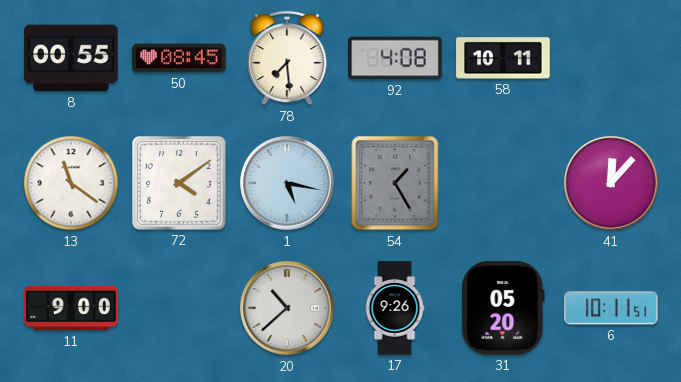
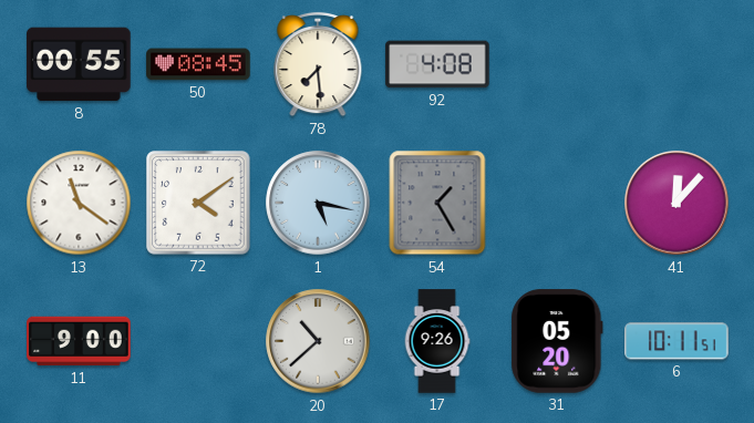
58: 10:11 -> none
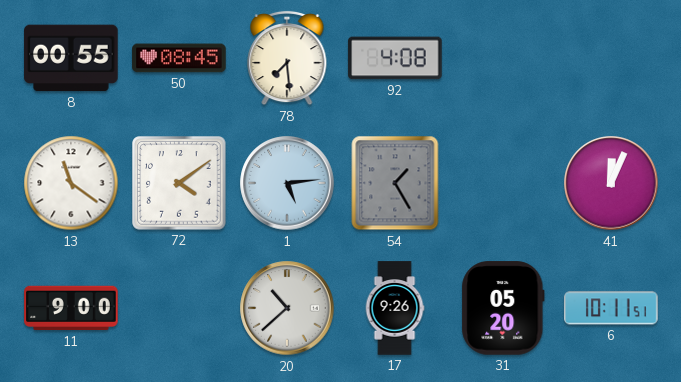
1: 5:17 -> 5:14
41: 12:07 -> 12:04
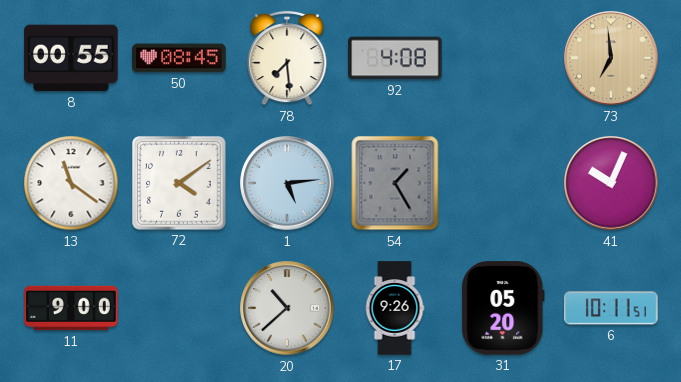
73: none -> 6:59
41: 12:04 -> 10:04
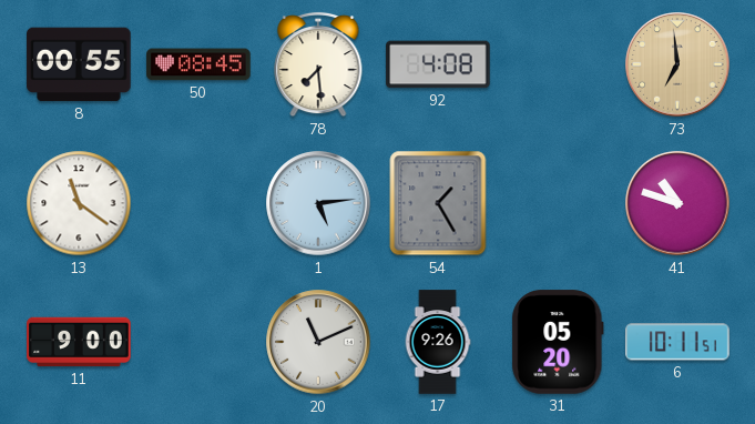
72: 4:09 -> none
41: 10:04 -> 10:48
20: 10:38 -> 11:11
